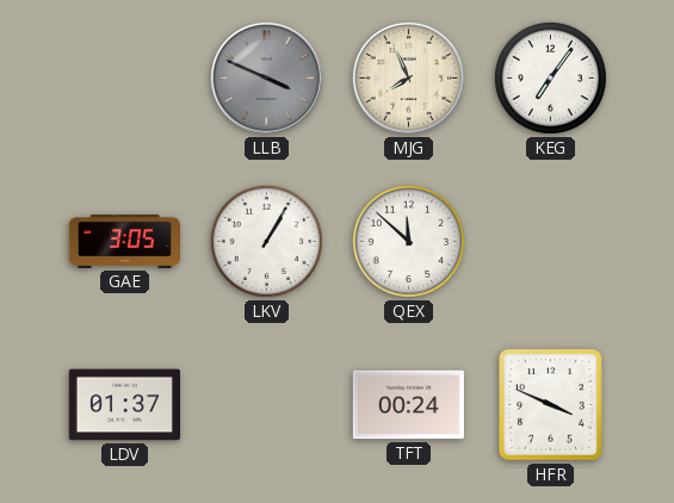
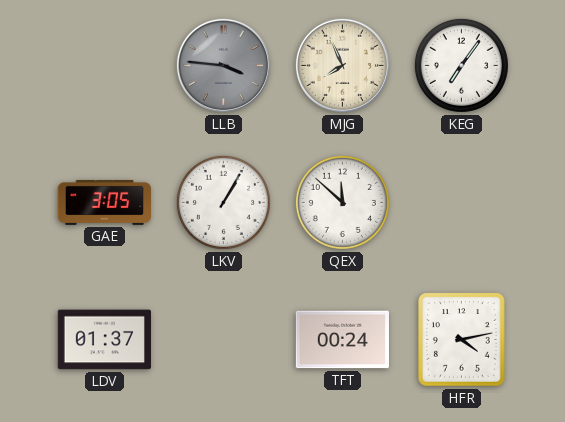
LLB: 3:49 -> 3:46
HFR: 3:49 -> 4:13
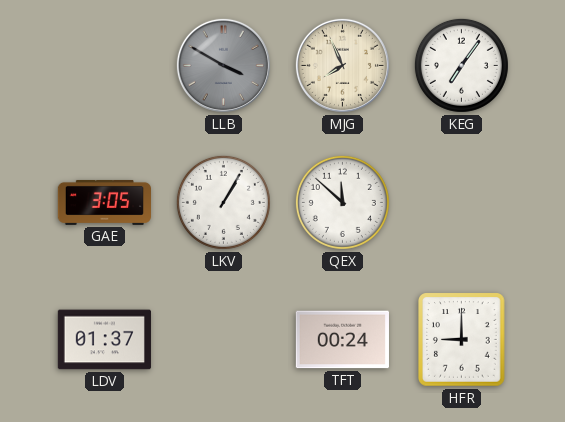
LLB: 3:46 -> 3:50
HFR: 4:13 -> 9:00
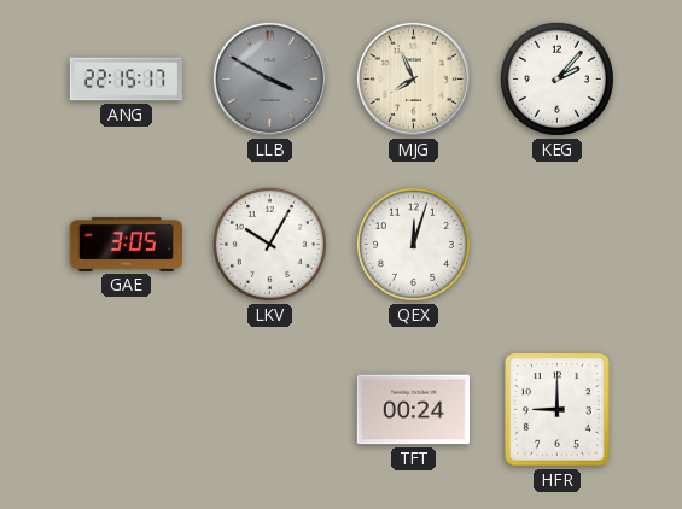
ANG: none -> 22:15
KEG: 7:06 -> 2:07
LKV: 1:05 -> 10:05
QEX: 11:52 -> 12:03
LDV: 01:37 -> none
